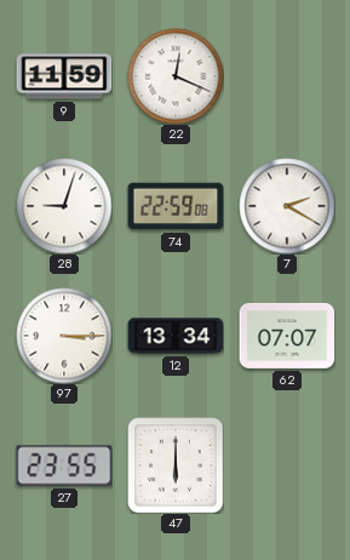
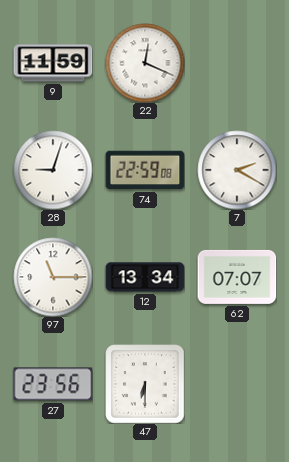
97: 3:15 -> 11:15
27: 23:55 -> 23:56
47: 6:00 -> 6:30
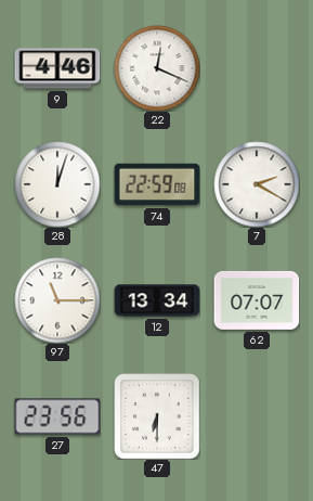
9: 11:59 -> 4:46
28: 9:03 -> 12:03
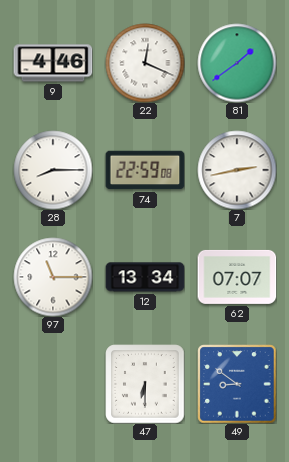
81: none -> 1:39
28: 12:03 -> 8:15
7: 2:20 -> 2:43
27: 23:56 -> none
49: none -> 8:51
